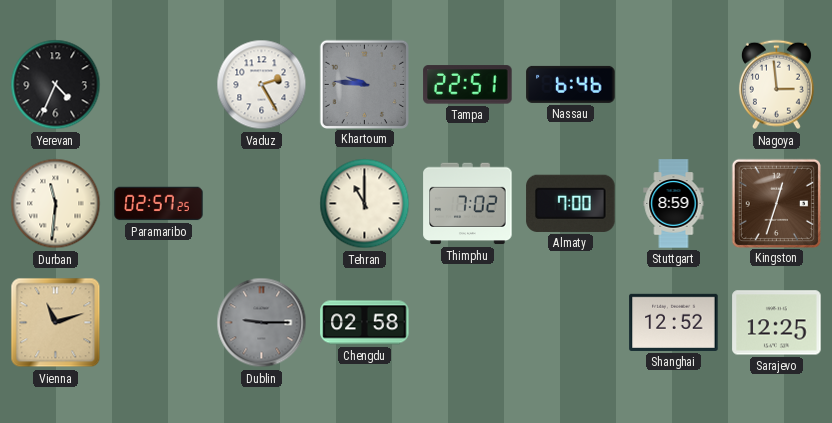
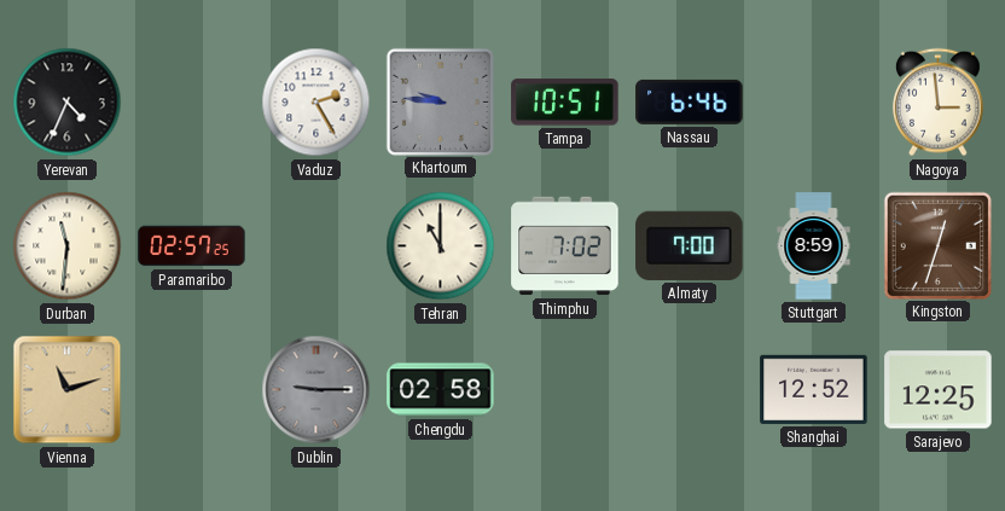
Tampa: 22:51 -> 10:51
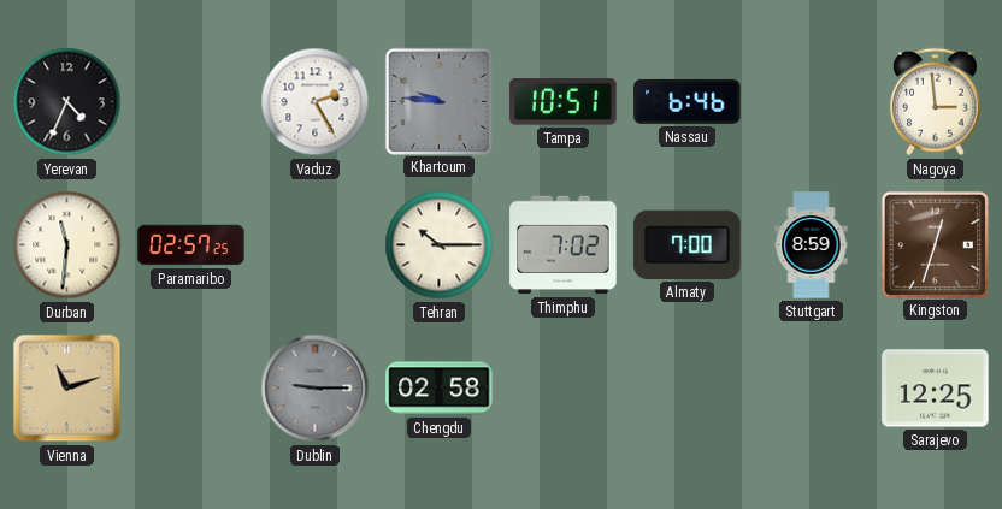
Tehran: 11:00 -> 10:15
Shanghai: 12:52 -> none
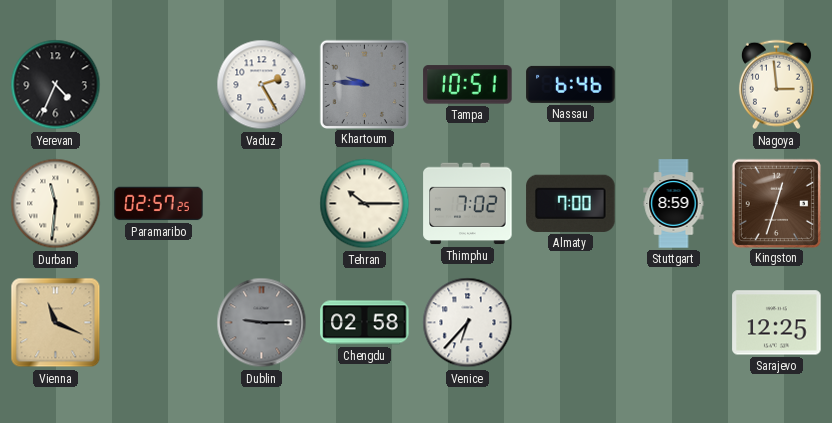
Vienna: 11:12 -> 11:19
Venice: none -> 6:37
